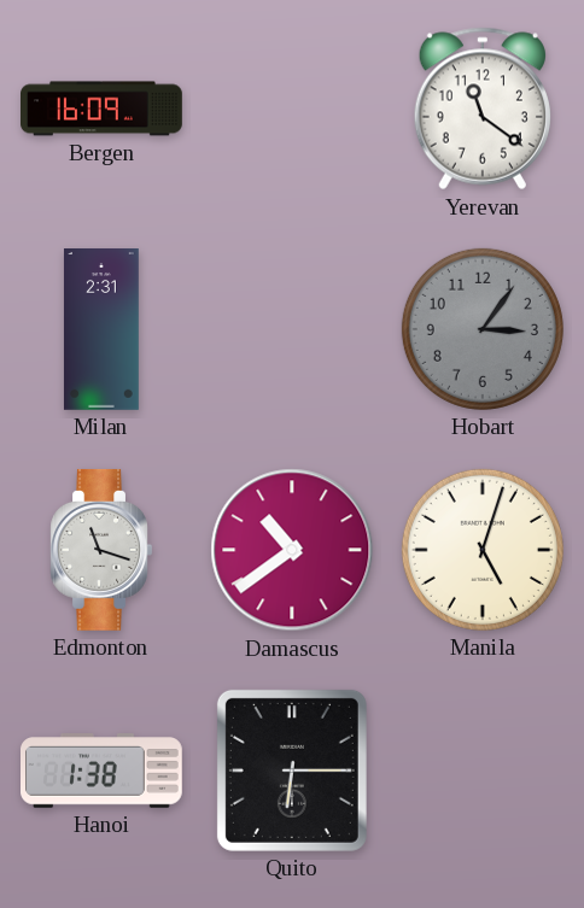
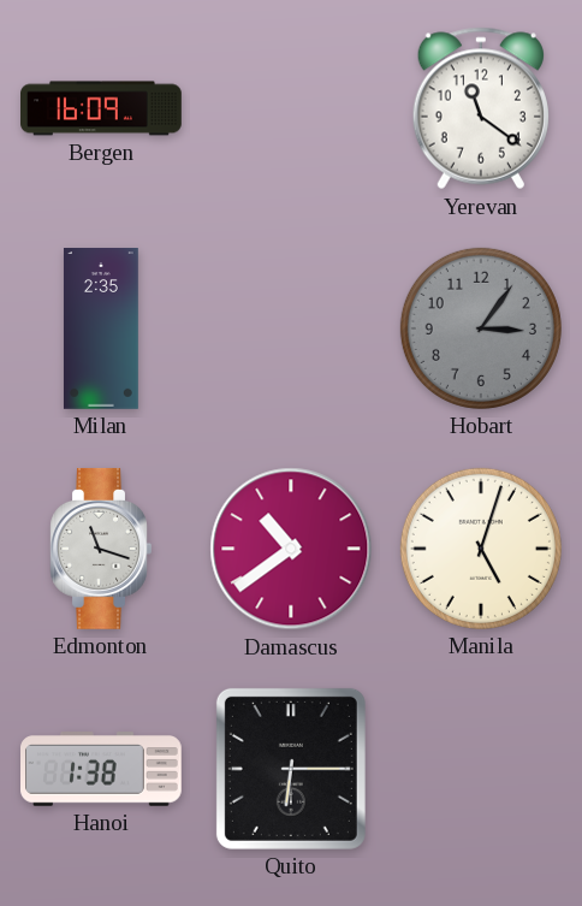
Milan: 2:31 -> 2:35
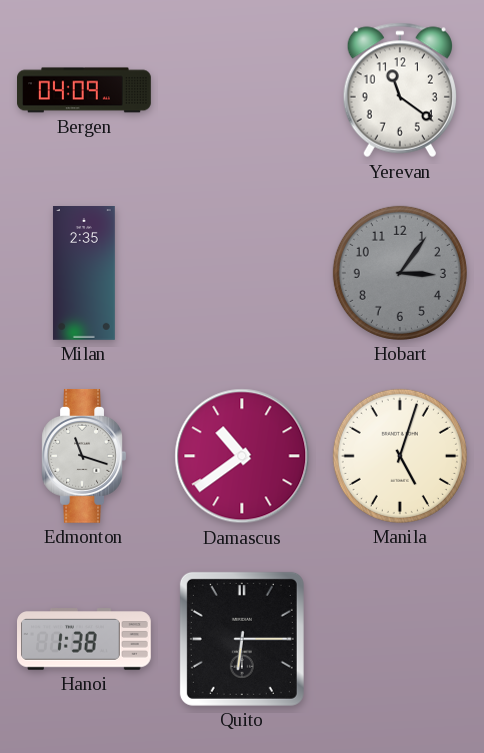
Bergen: 16:09 -> 04:09
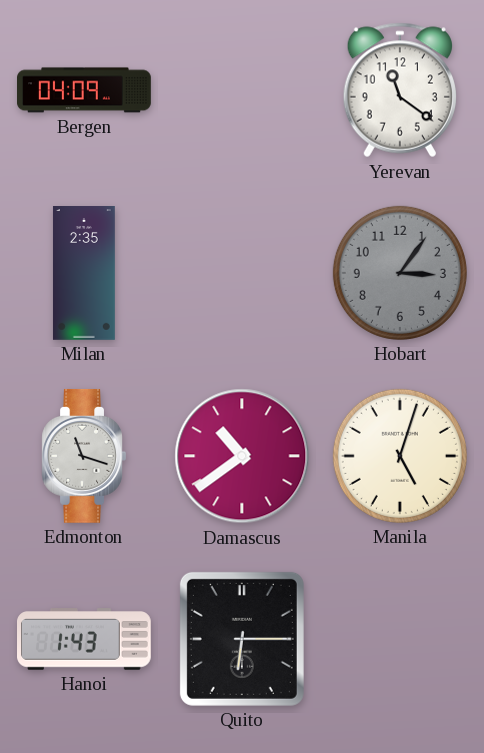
Hanoi: 1:38 -> 1:43
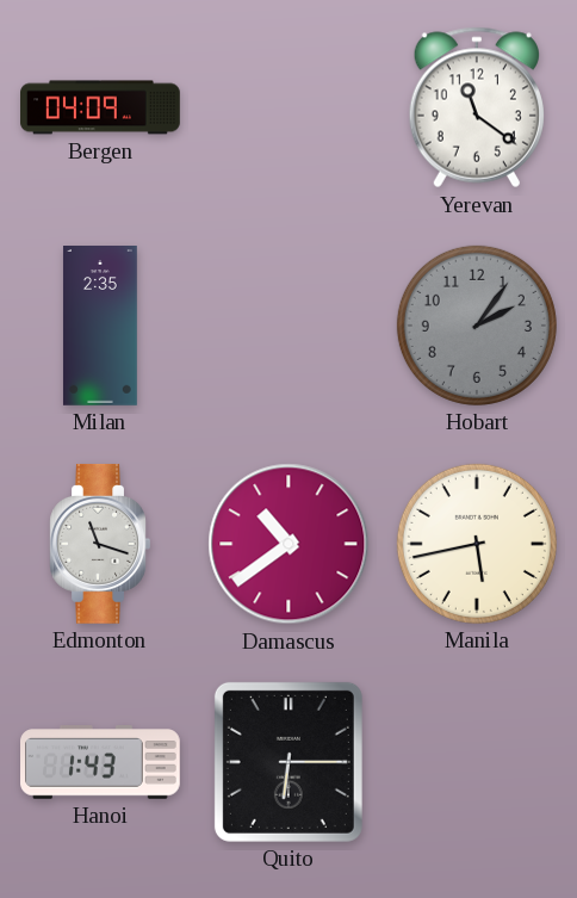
Hobart: 3:06 -> 2:06
Manila: 5:03 -> 5:43
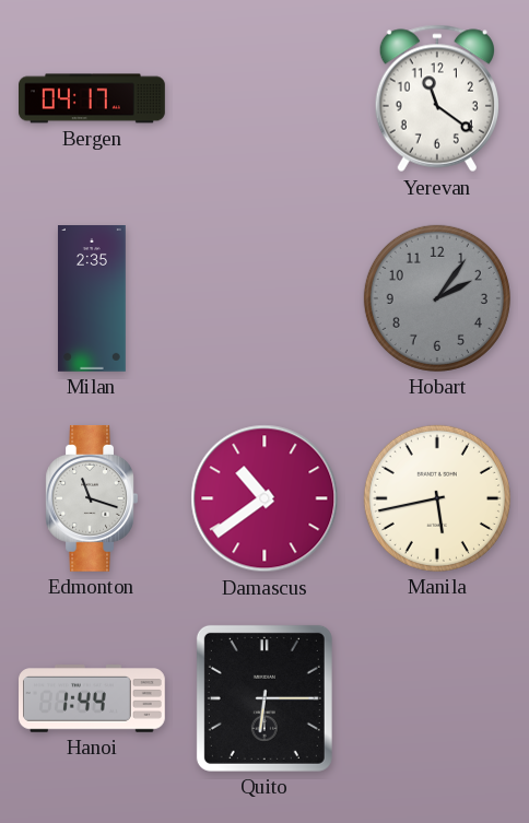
Bergen: 04:09 -> 04:17
Hanoi: 1:43 -> 1:44
